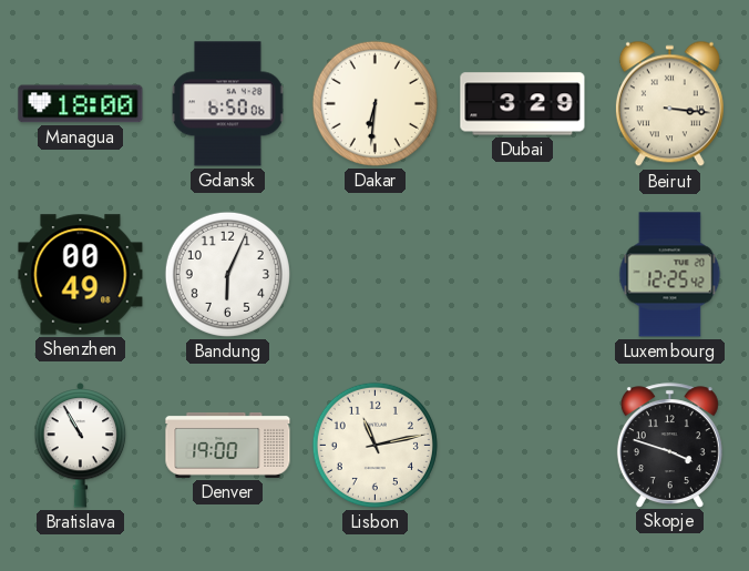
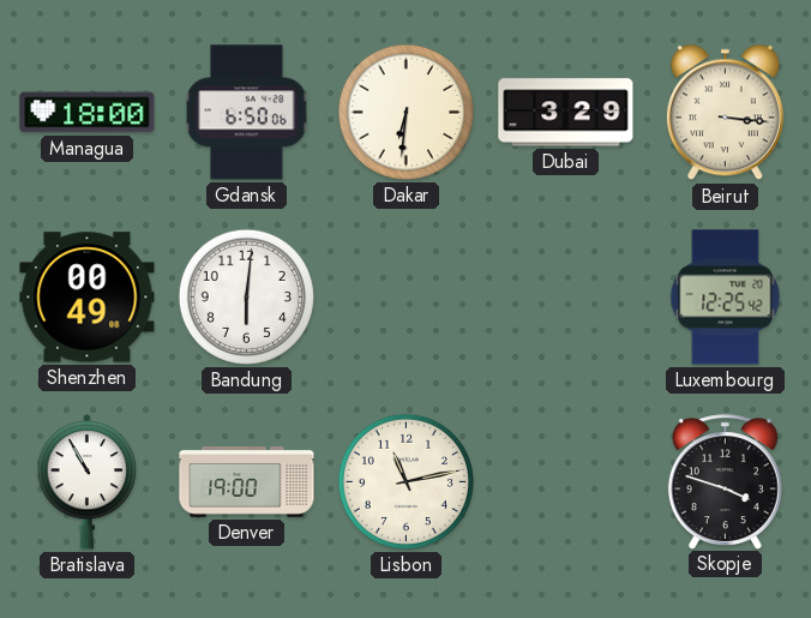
Bandung: 6:04 -> 6:01
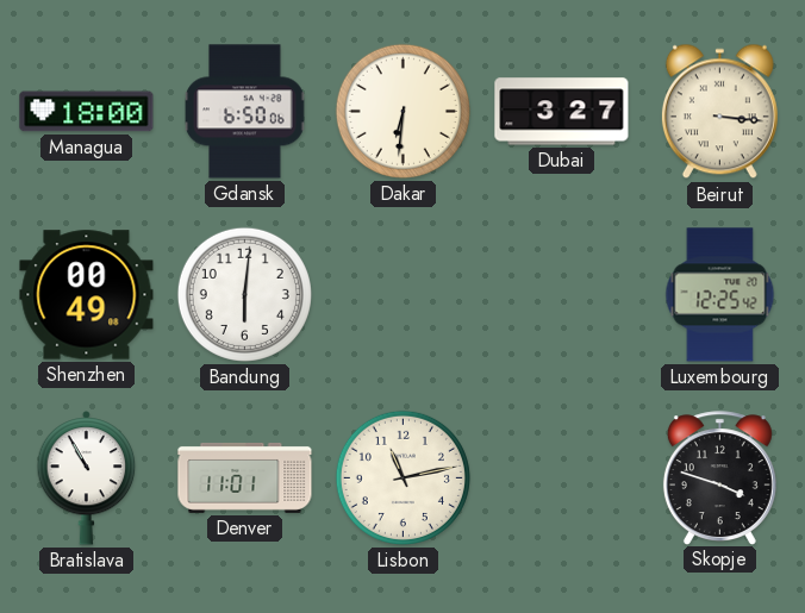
Dubai: 3:29 -> 3:27
Denver: 19:00 -> 11:01
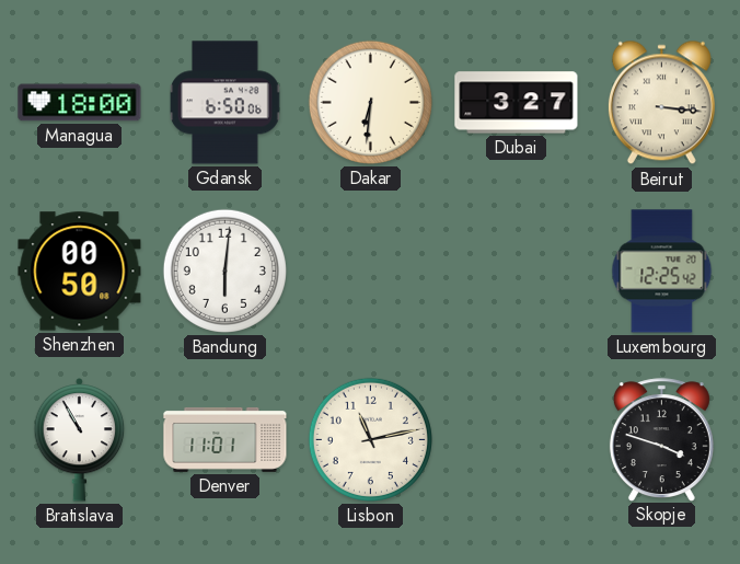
Shenzhen: 00:49 -> 00:50
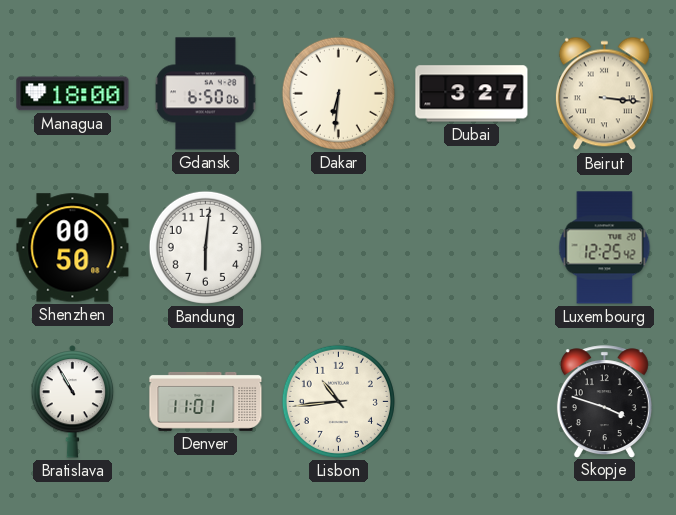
Lisbon: 11:13 -> 10:44
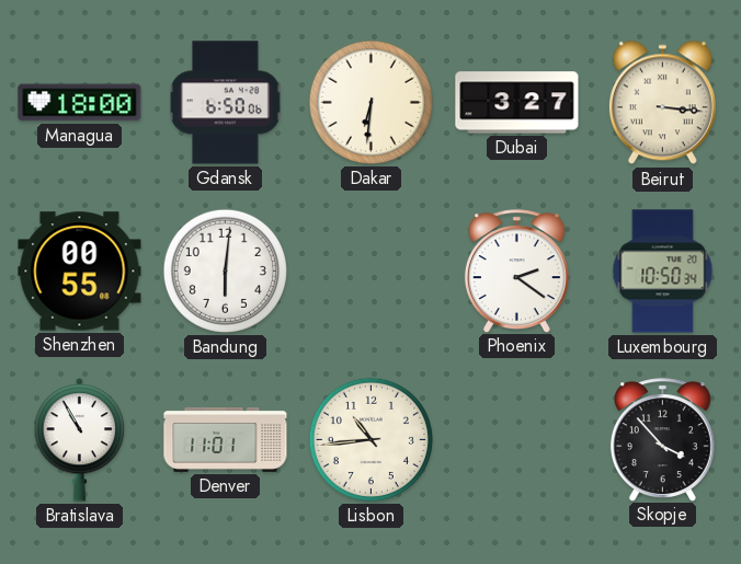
Shenzhen: 00:50 -> 00:55
Phoenix: none -> 2:21
Luxembourg: 12:25 -> 10:50
Skopje: 3:48 -> 3:53
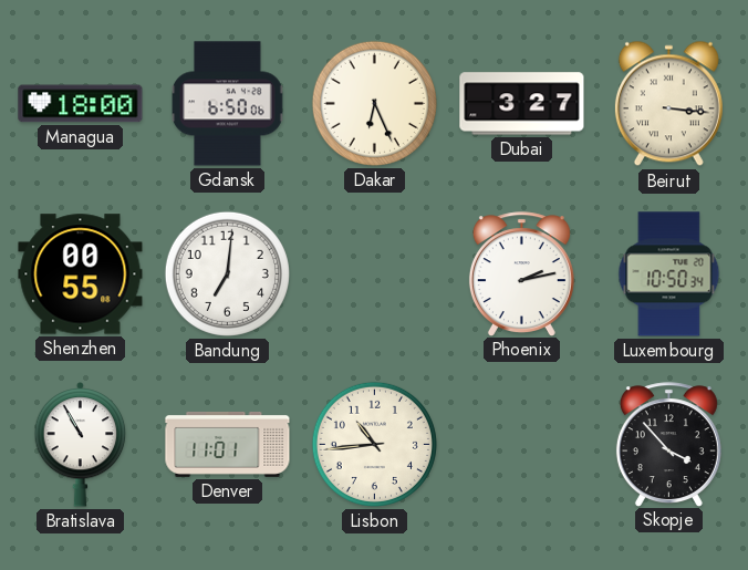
Dakar: 6:31 -> 6:26
Bandung: 6:01 -> 7:01
Phoenix: 2:21 -> 2:13
